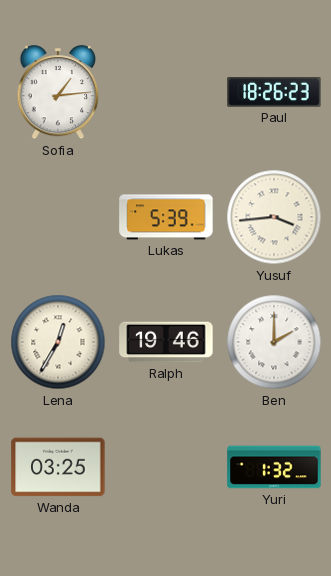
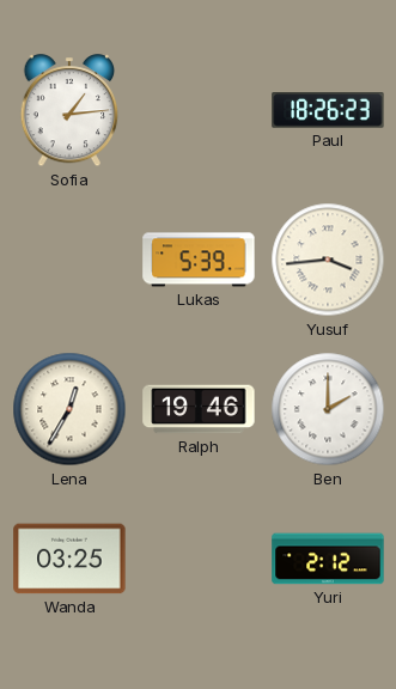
Yuri: 1:32 -> 2:12
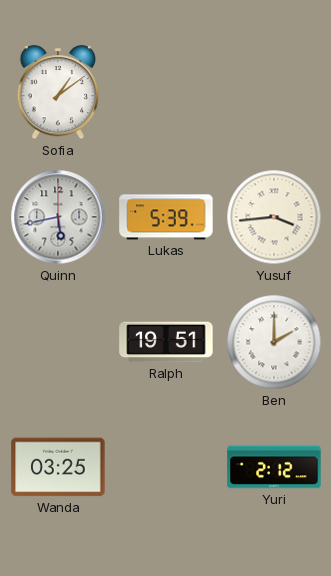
Sofia: 1:14 -> 1:09
Paul: 18:26 -> none
Quinn: none -> 5:43
Lena: 12:35 -> none
Ralph: 19:46 -> 19:51
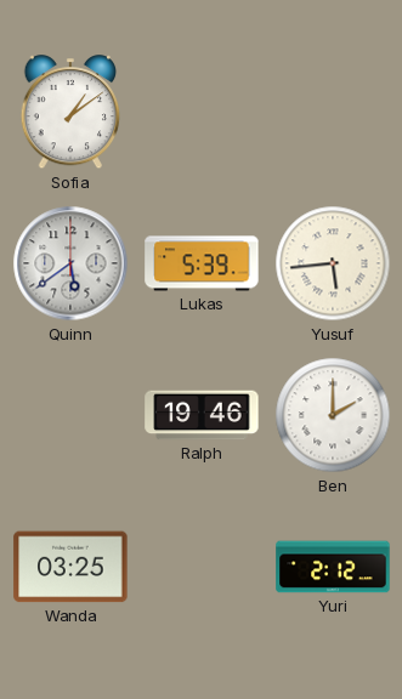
Quinn: 5:43 -> 5:39
Yusuf: 3:44 -> 5:44
Ralph: 19:51 -> 19:46
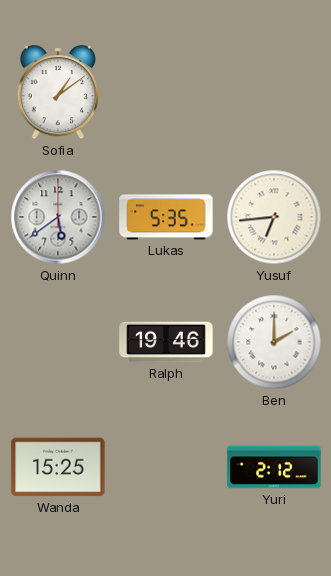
Lukas: 5:39 -> 5:35
Yusuf: 5:44 -> 6:44
Wanda: 03:25 -> 15:25
